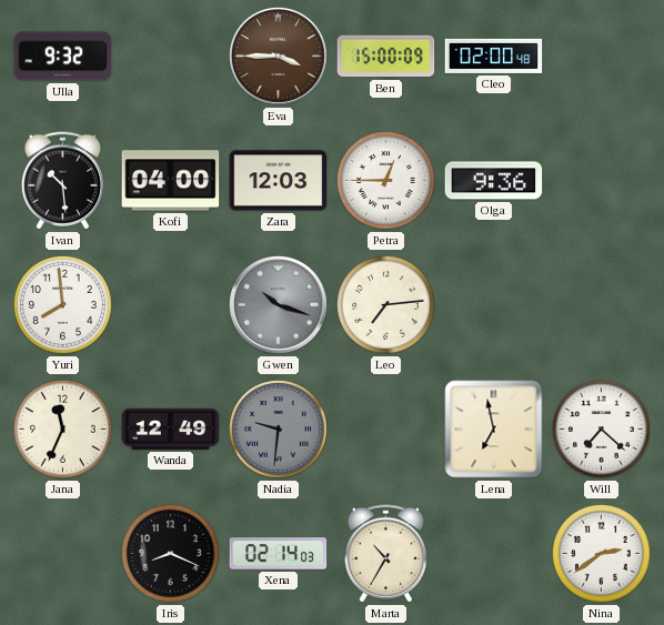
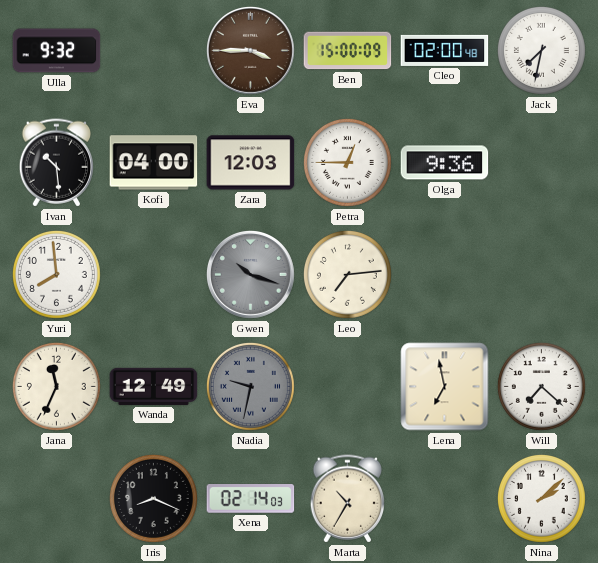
Jack: none -> 7:32
Nadia: 9:31 -> 9:32
Nina: 2:39 -> 2:08
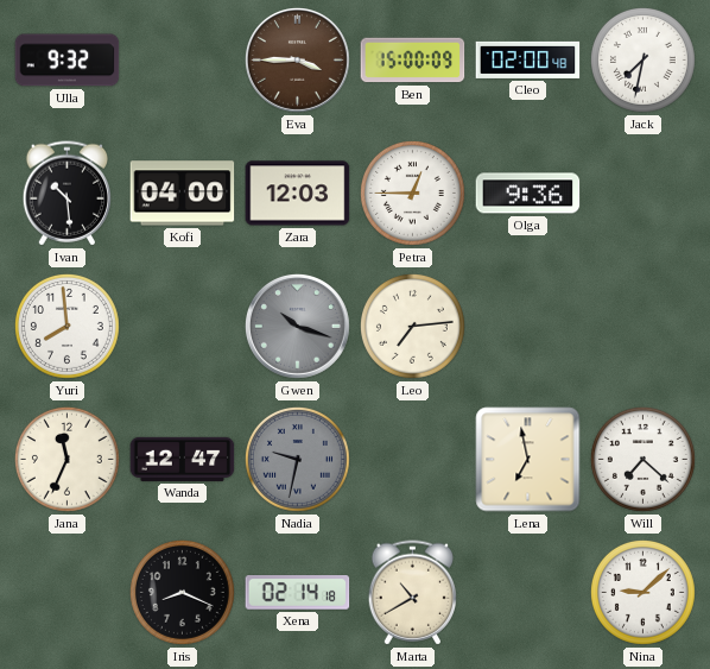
Wanda: 12:49 -> 12:47
Xena: 02:14:03 -> 02:14:18
Marta: 10:35 -> 10:40
Nina: 2:08 -> 9:08
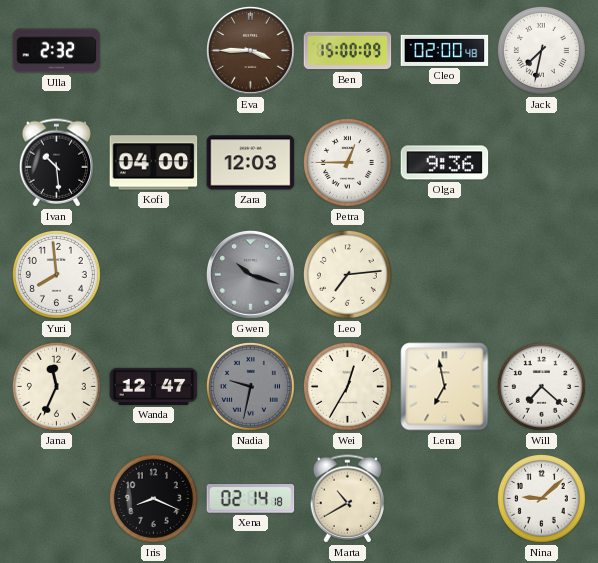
Ulla: 9:32 -> 2:32
Wei: none -> 12:35
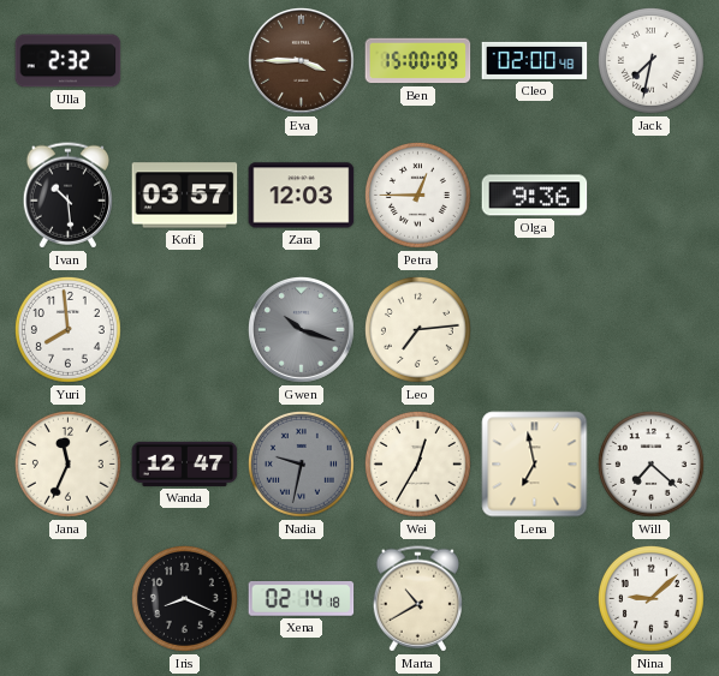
Kofi: 04:00 -> 03:57
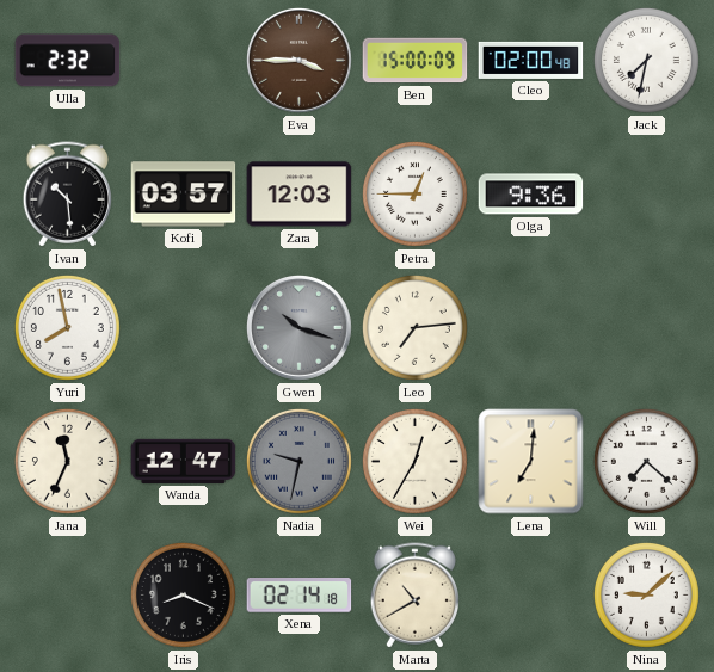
Yuri: 7:59 -> 7:58
Lena: 6:58 -> 7:01
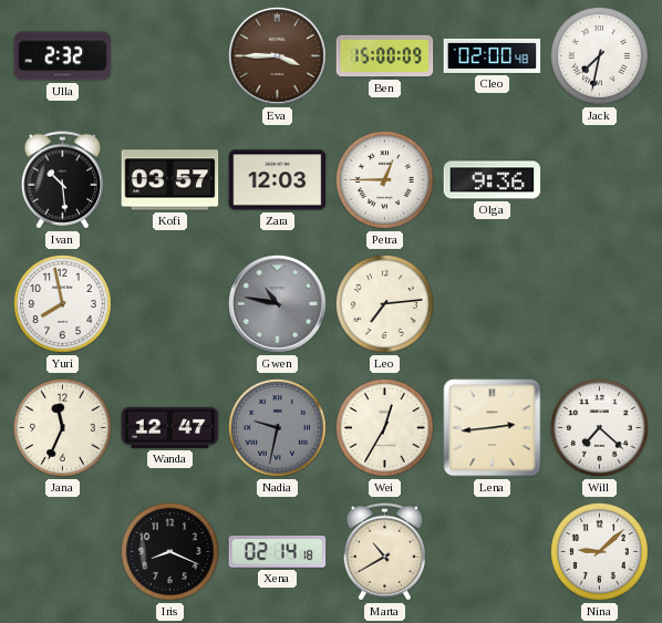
Gwen: 10:18 -> 10:47
Lena: 7:01 -> 2:44
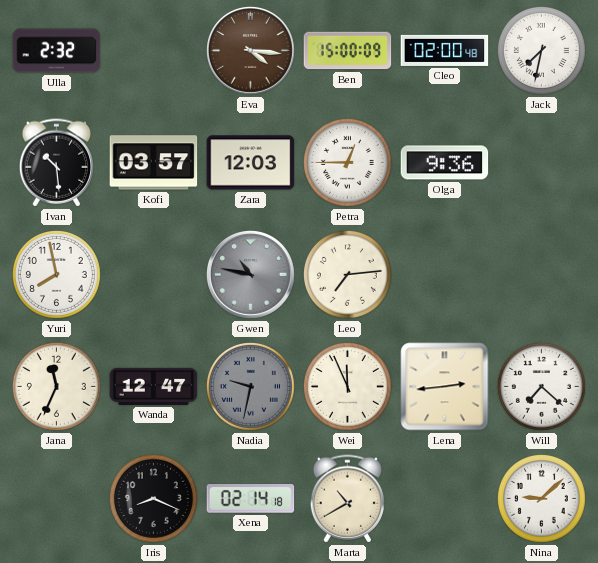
Eva: 3:45 -> 4:16
Wei: 12:35 -> 11:56
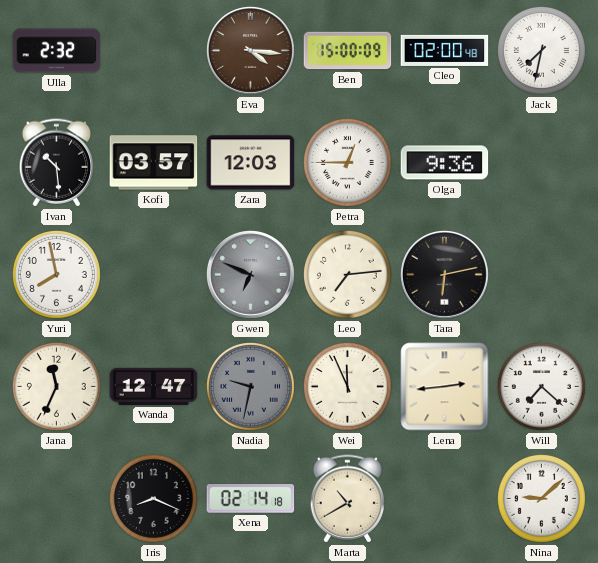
Gwen: 10:47 -> 6:49
Tara: none -> 6:13
